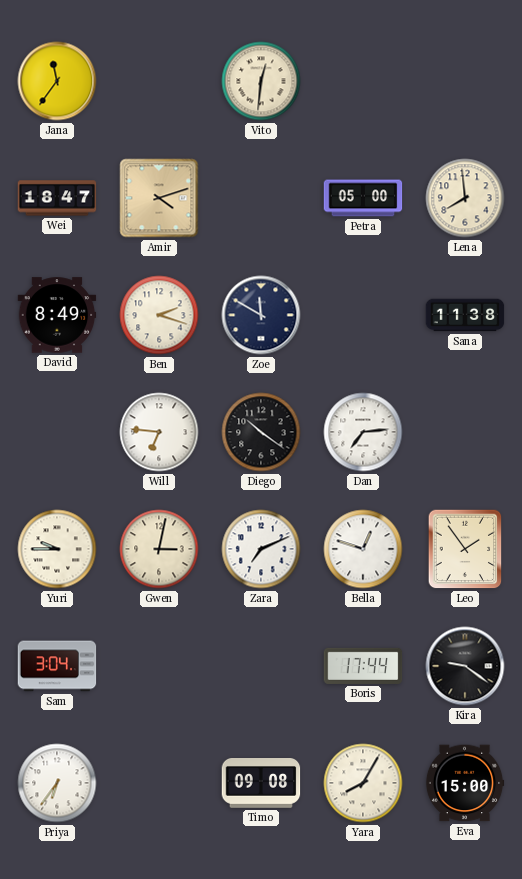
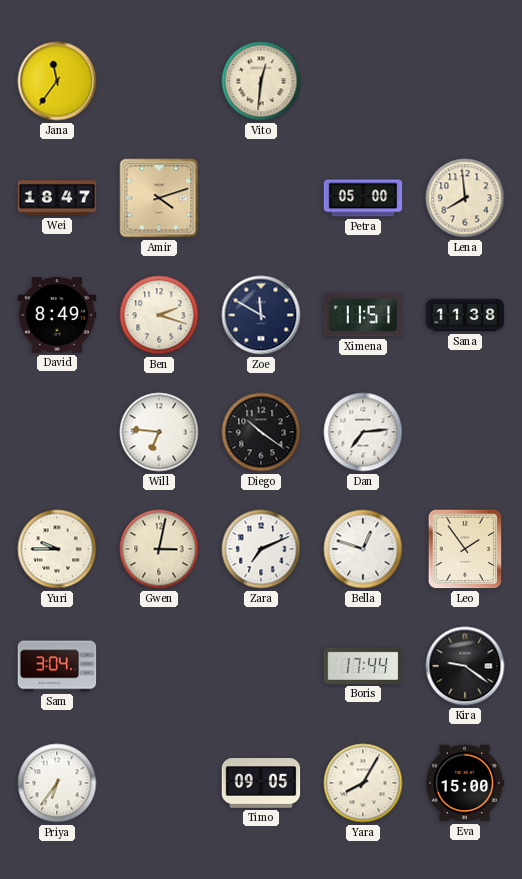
Ximena: none -> 11:51
Timo: 09:08 -> 09:05
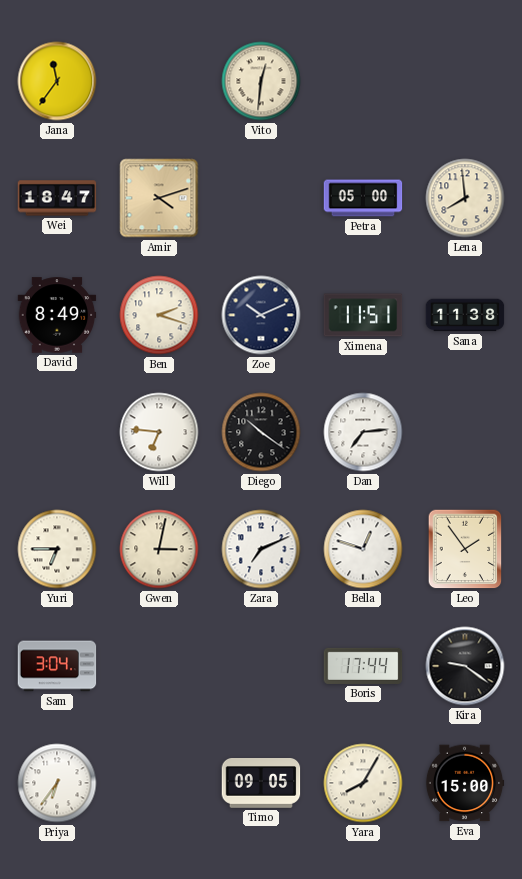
Zoe: 11:50 -> 10:11
Yuri: 9:45 -> 6:45
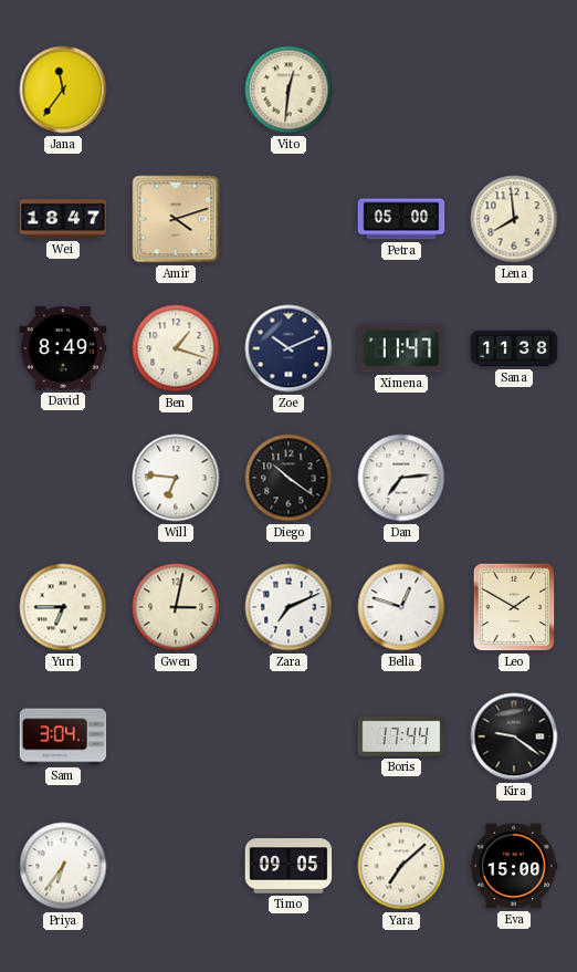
Ben: 2:18 -> 1:18
Ximena: 11:51 -> 11:47
Leo: 1:54 -> 1:50
Yara: 8:05 -> 7:08
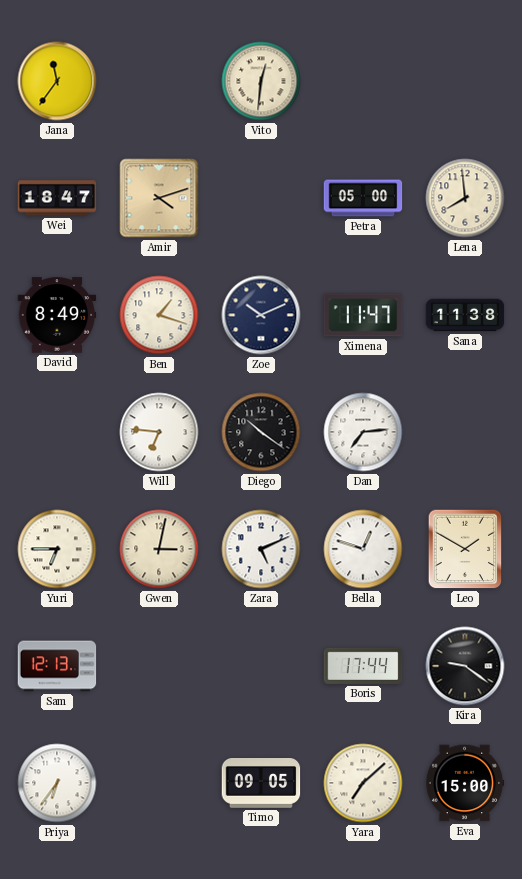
Zara: 7:11 -> 5:11
Sam: 3:04 -> 12:13
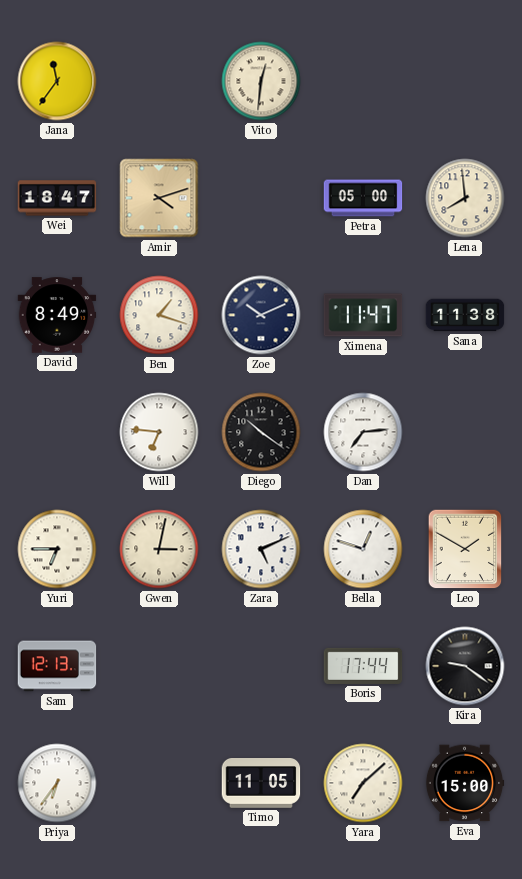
Timo: 09:05 -> 11:05
